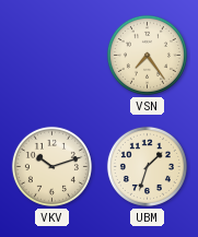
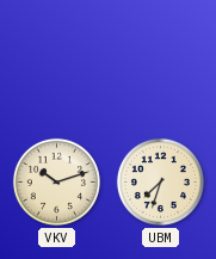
VSN: 7:24 -> none
UBM: 1:33 -> 7:33
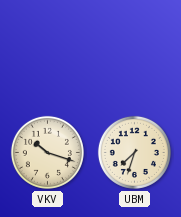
VKV: 10:12 -> 10:18
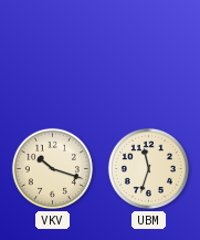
UBM: 7:33 -> 11:33
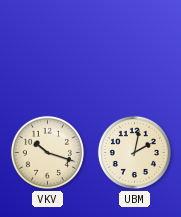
UBM: 11:33 -> 2:02
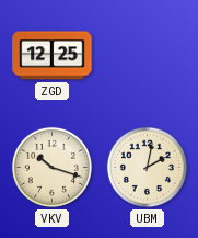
ZGD: none -> 12:25
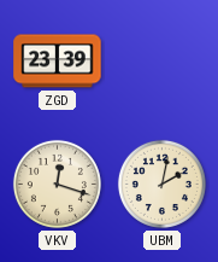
ZGD: 12:25 -> 23:39
VKV: 10:18 -> 12:18
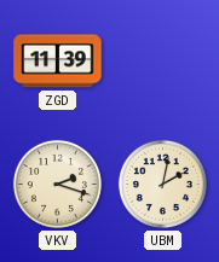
ZGD: 23:39 -> 11:39
VKV: 12:18 -> 2:18
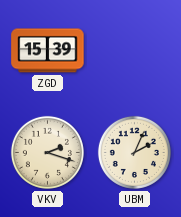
ZGD: 11:39 -> 15:39
UBM: 2:02 -> 2:04
